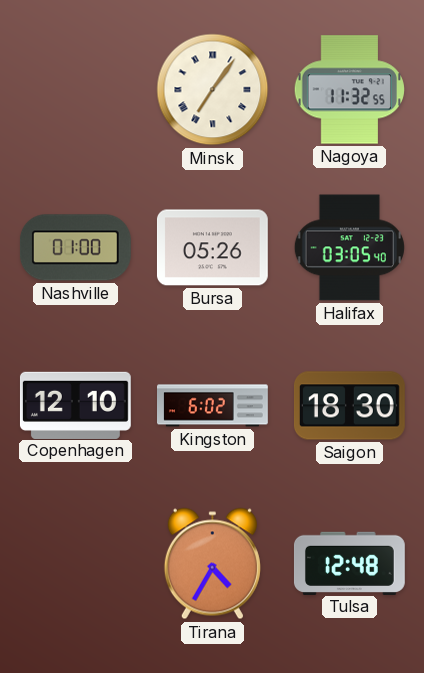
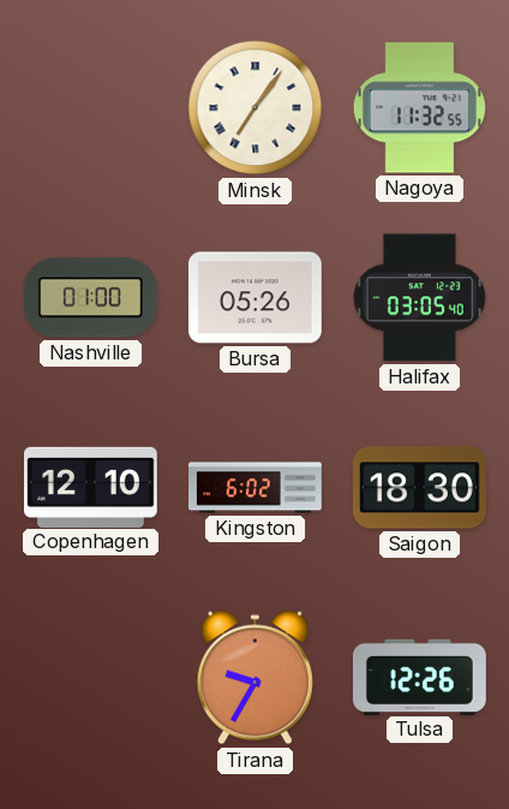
Tirana: 4:35 -> 9:35
Tulsa: 12:48 -> 12:26
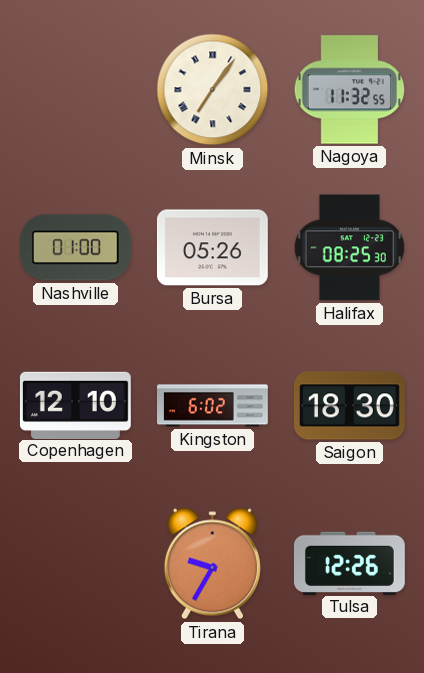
Halifax: 03:05 -> 08:25
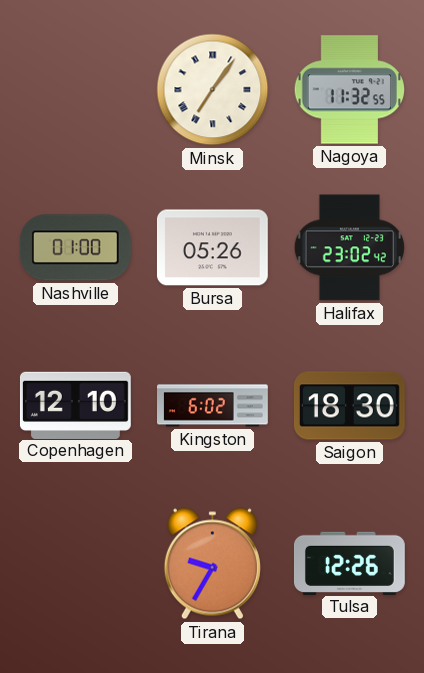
Halifax: 08:25 -> 23:02
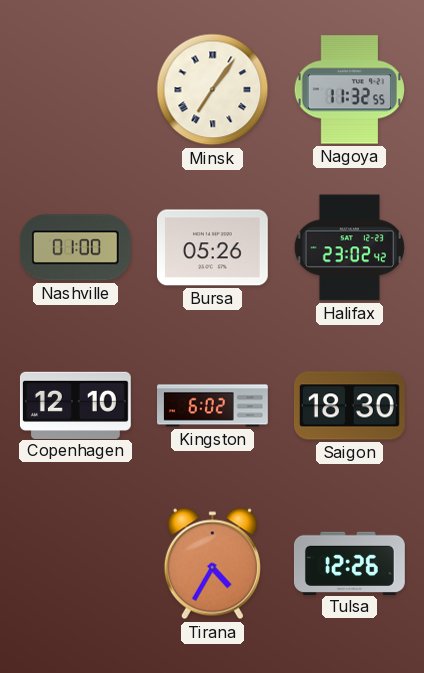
Tirana: 9:35 -> 4:35
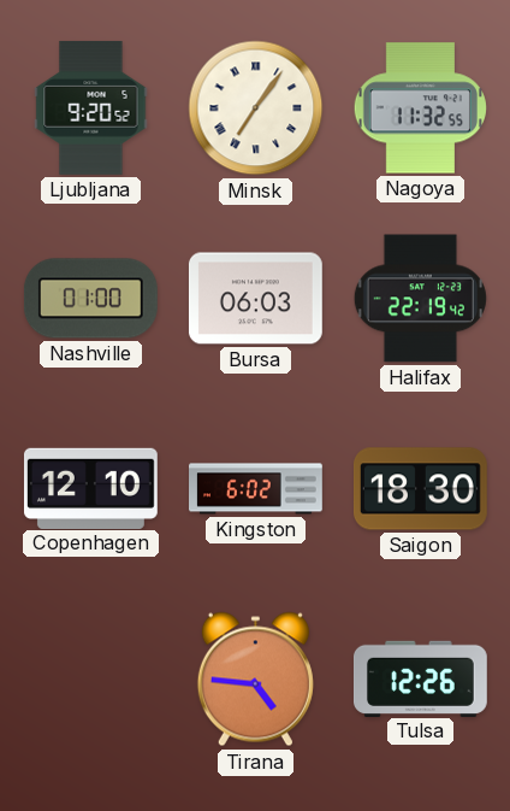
Ljubljana: none -> 9:20
Bursa: 05:26 -> 06:03
Halifax: 23:02 -> 22:19
Tirana: 4:35 -> 4:46
